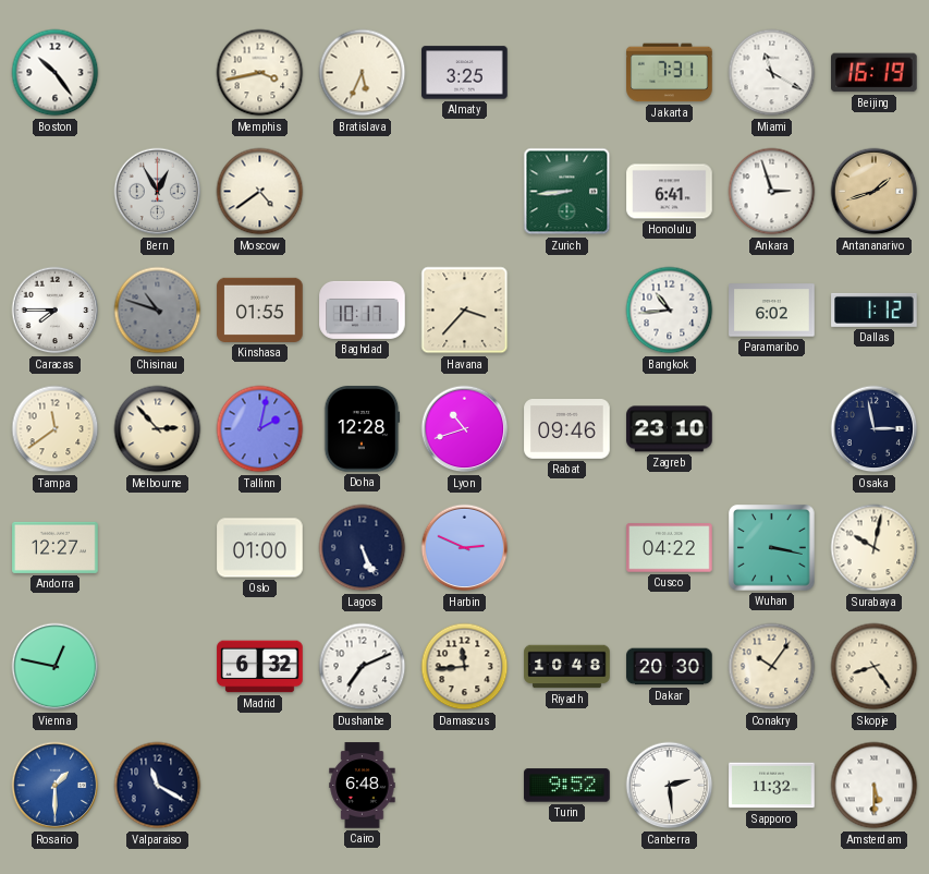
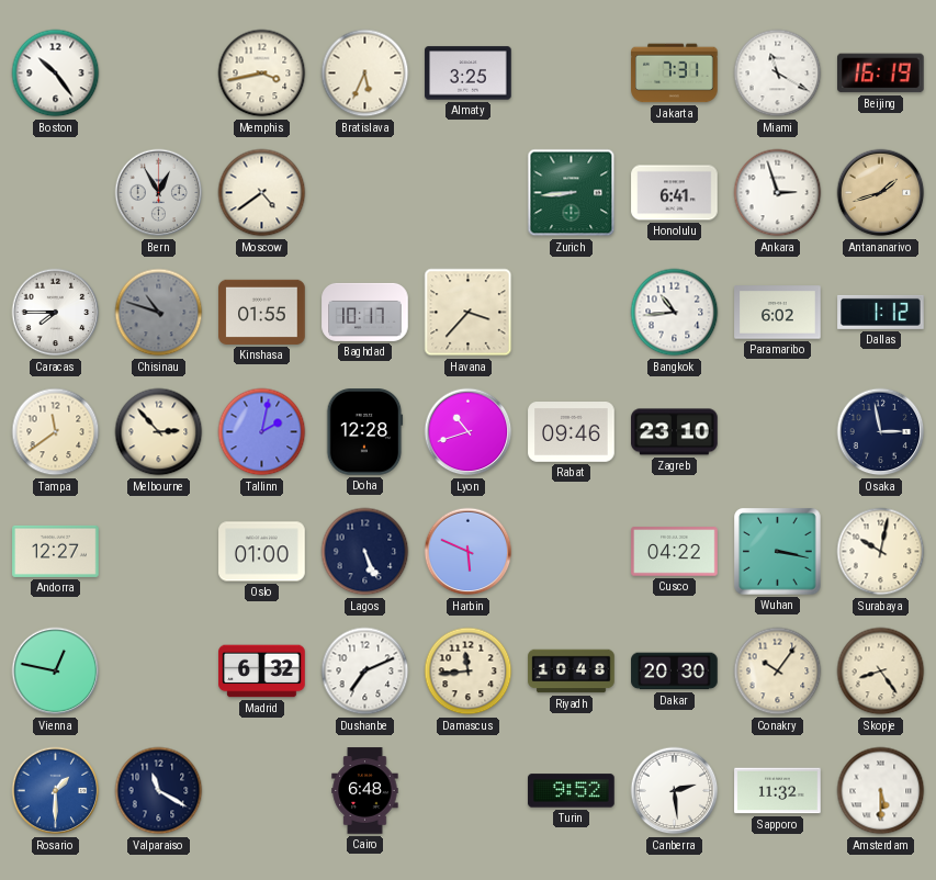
Harbin: 2:49 -> 5:49
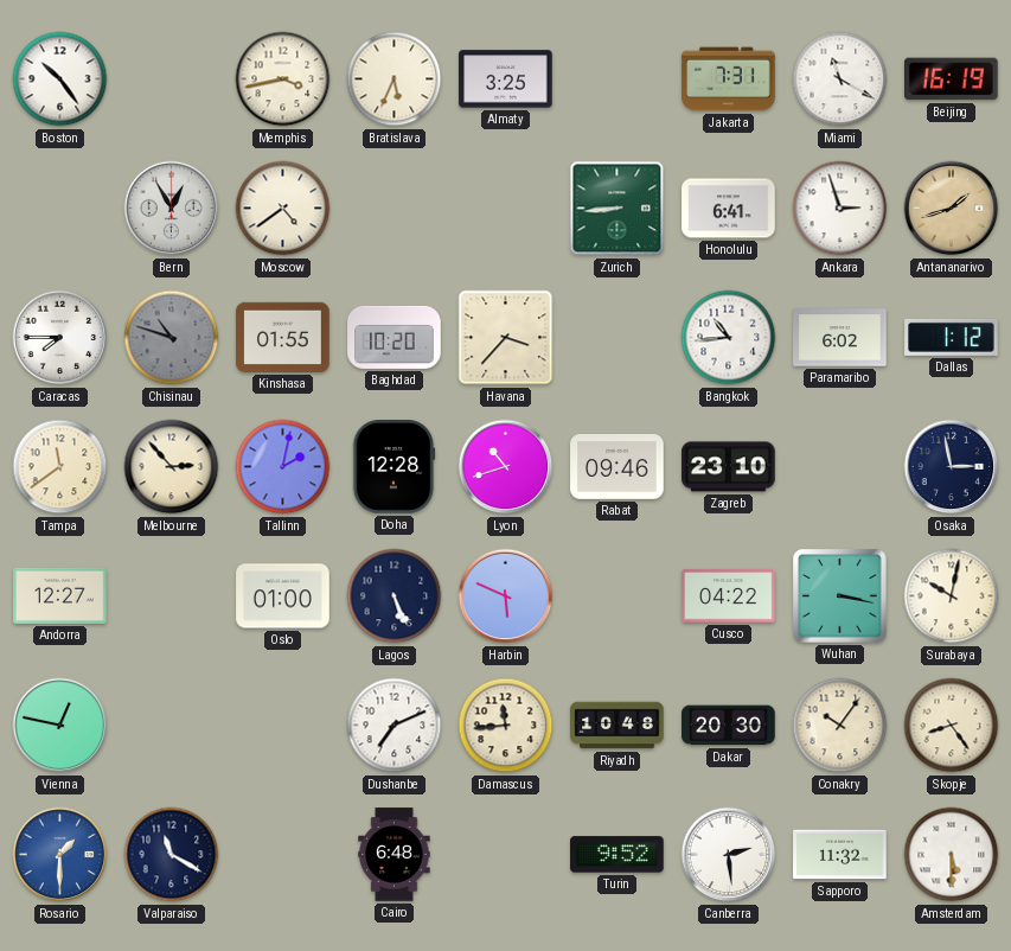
Baghdad: 10:17 -> 10:20
Madrid: 6:32 -> none
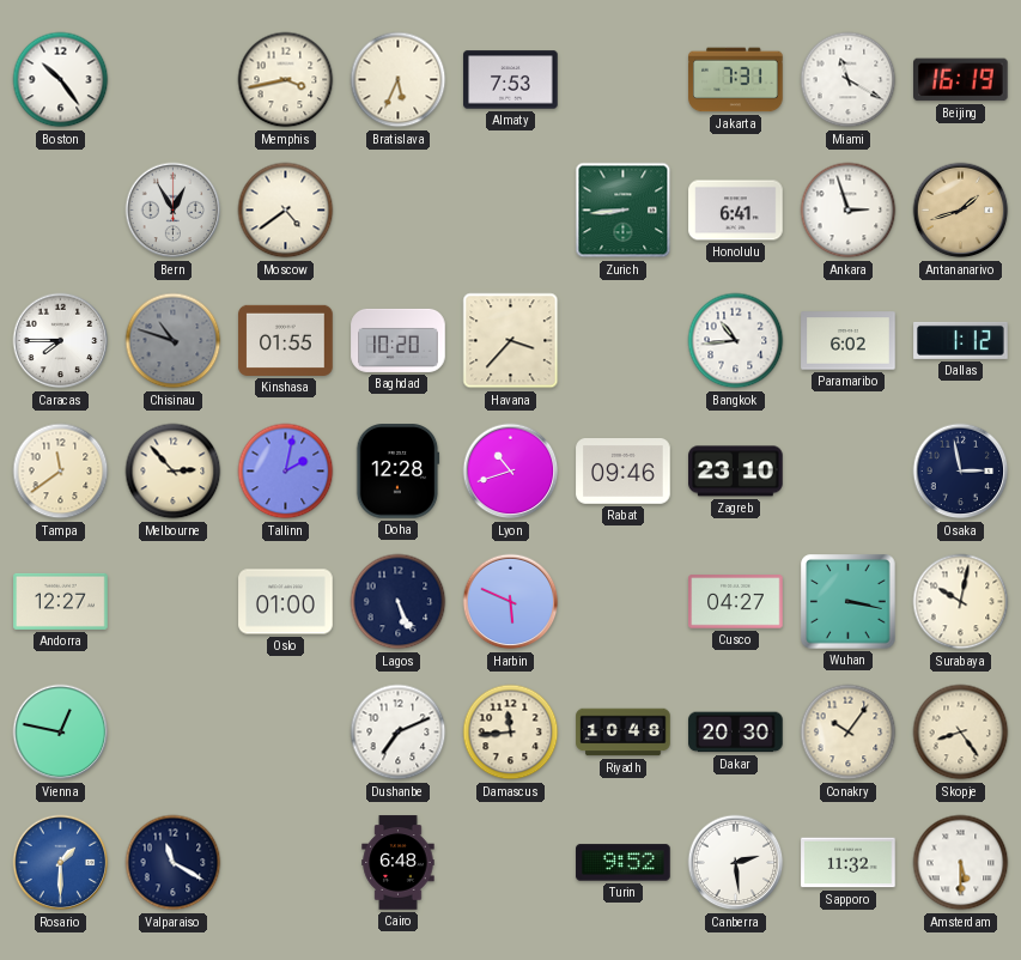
Almaty: 3:25 -> 7:53
Cusco: 04:22 -> 04:27
